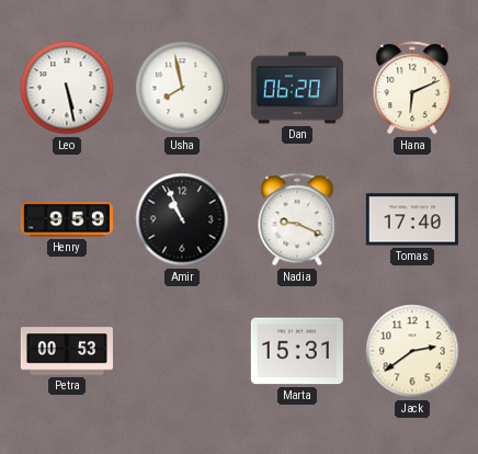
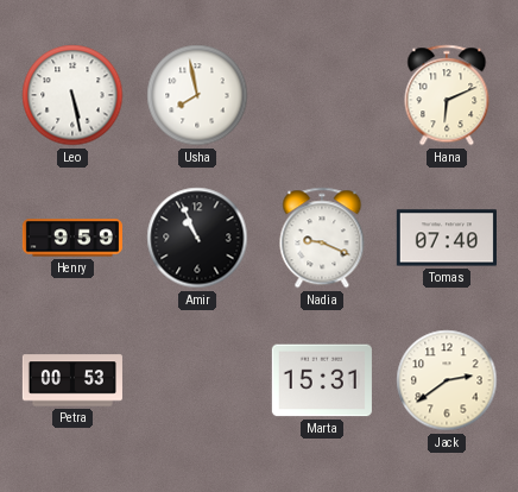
Dan: 06:20 -> none
Tomas: 17:40 -> 07:40
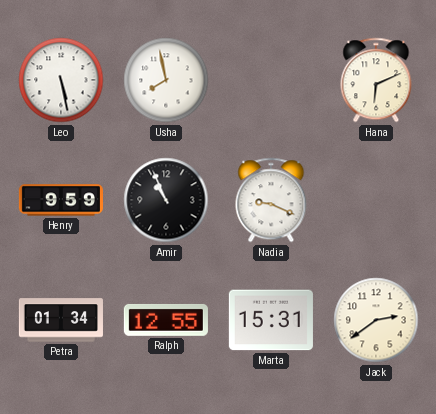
Tomas: 07:40 -> none
Petra: 00:53 -> 01:34
Ralph: none -> 12:55
